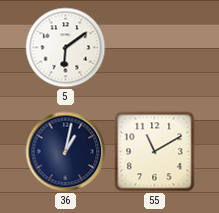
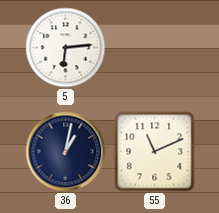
5: 6:09 -> 6:14
55: 11:10 -> 11:11
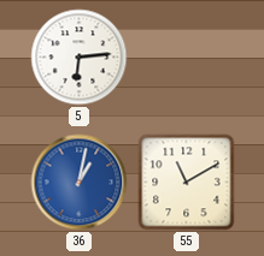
36 dial: navy -> blue
55: 11:11 -> 11:10
